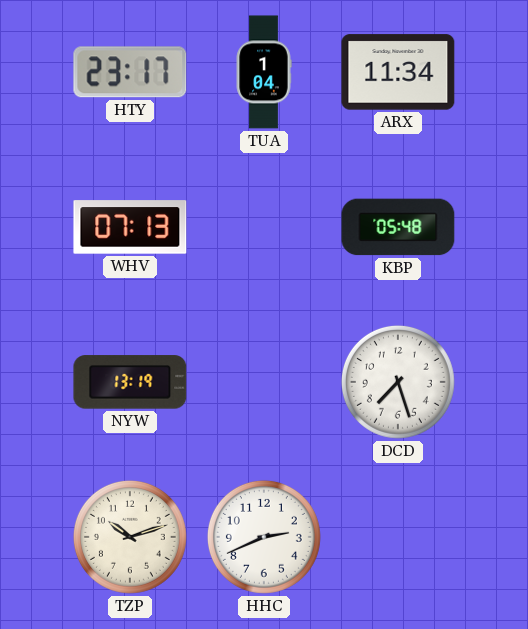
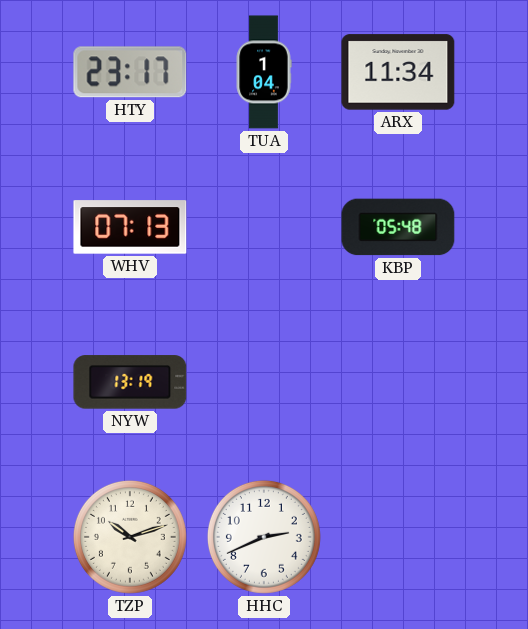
DCD: 7:27 -> none
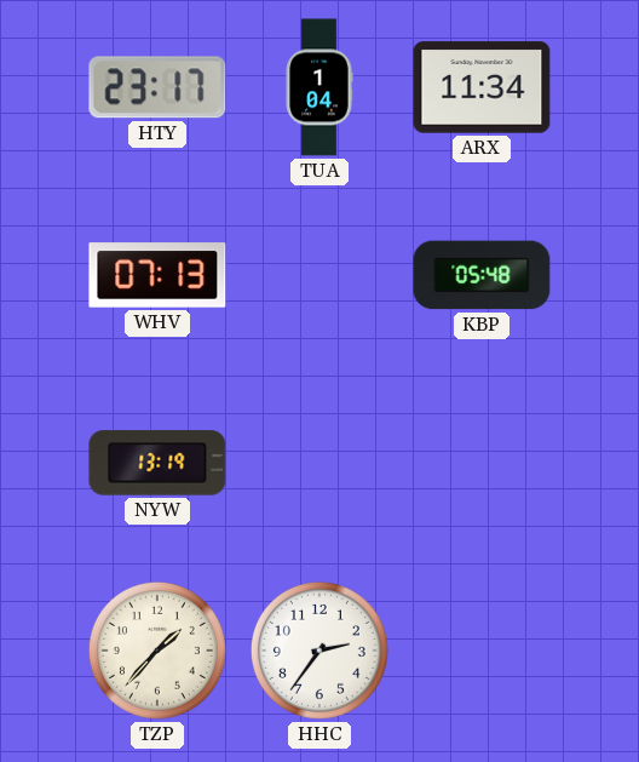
TZP: 10:12 -> 1:37
HHC: 2:41 -> 2:36
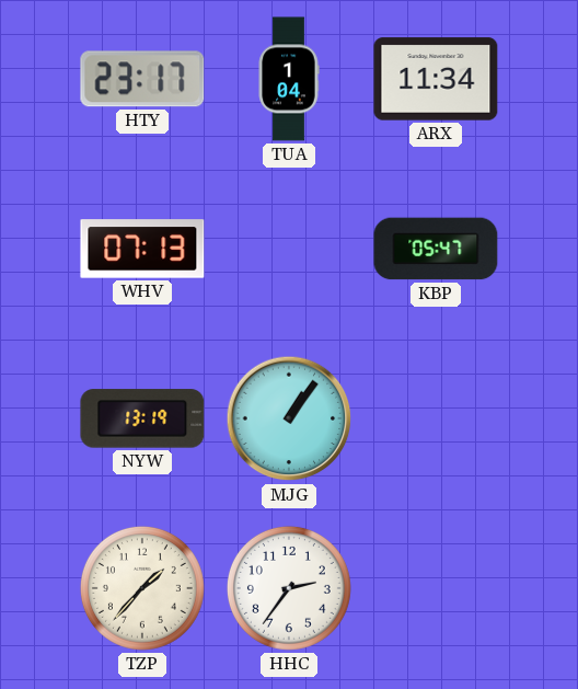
KBP: 05:48 -> 05:47
MJG: none -> 1:06
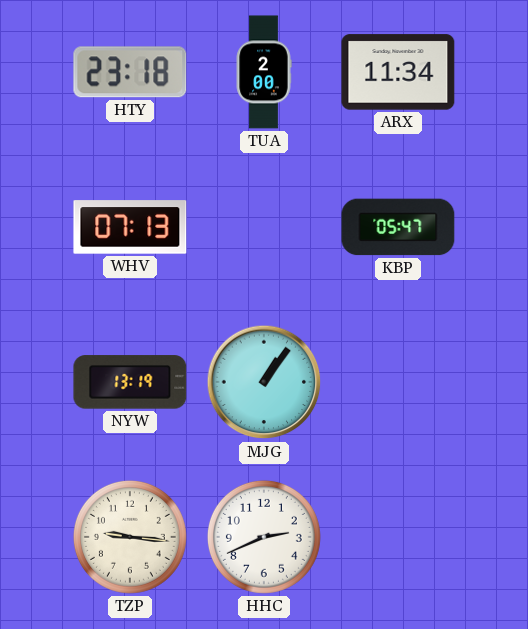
HTY: 23:17 -> 23:18
TUA: 1:04 -> 2:00
TZP: 1:37 -> 9:16
HHC: 2:36 -> 2:41
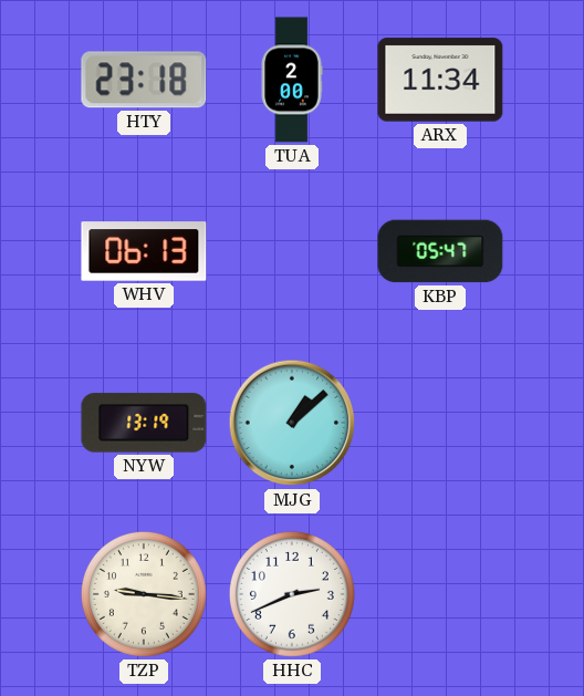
WHV: 07:13 -> 06:13
MJG: 1:06 -> 1:08
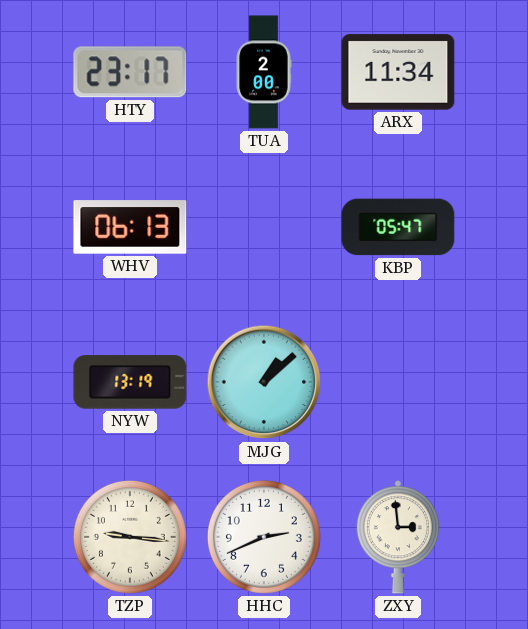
HTY: 23:18 -> 23:17
ZXY: none -> 2:59
